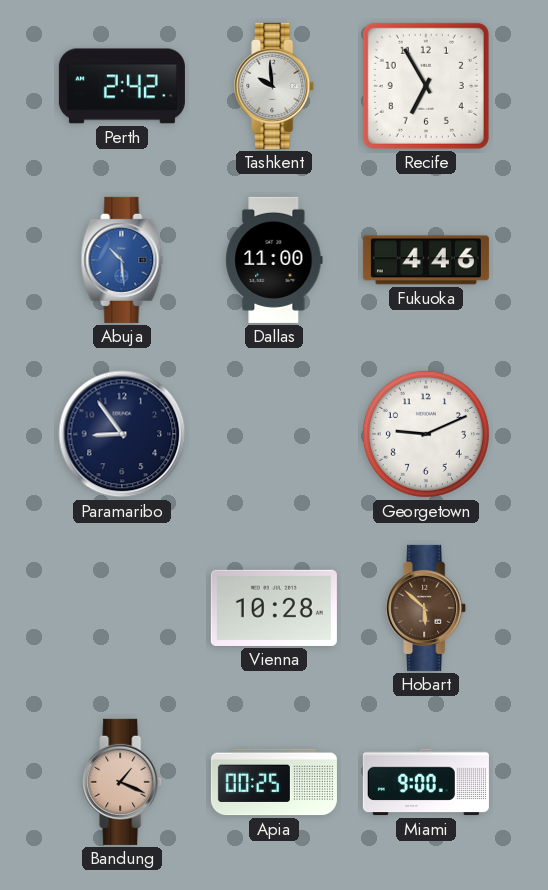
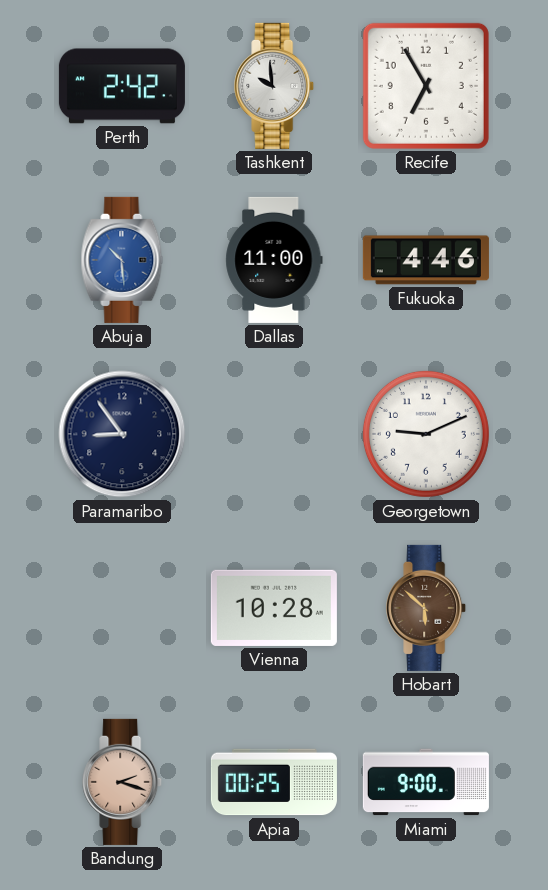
Bandung: 1:19 -> 2:18
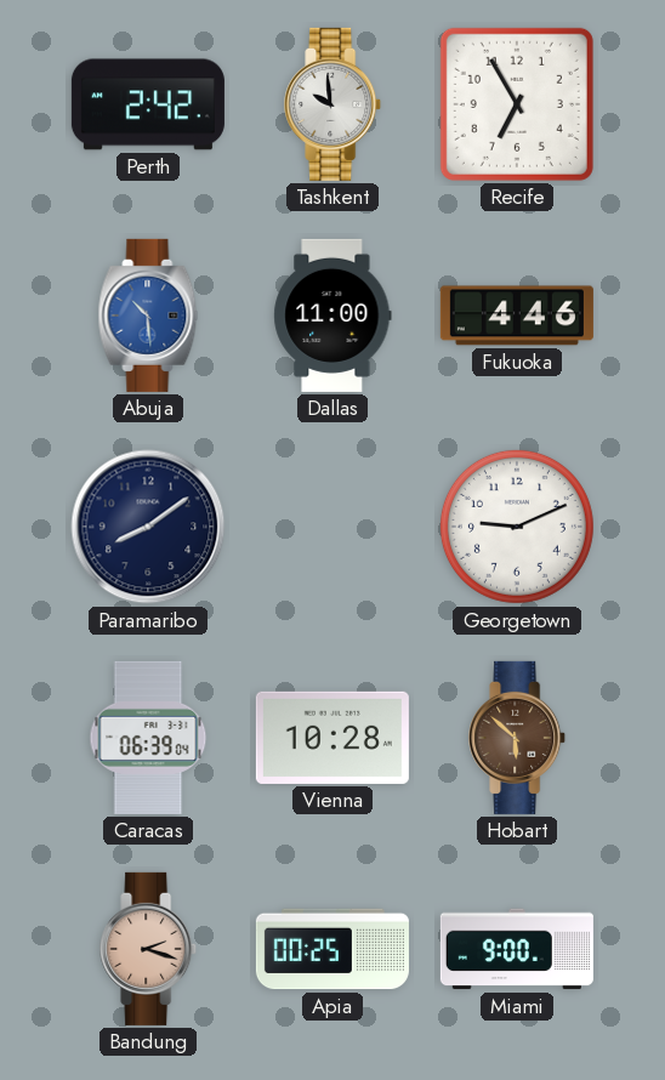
Paramaribo: 8:54 -> 8:09
Caracas: none -> 06:39
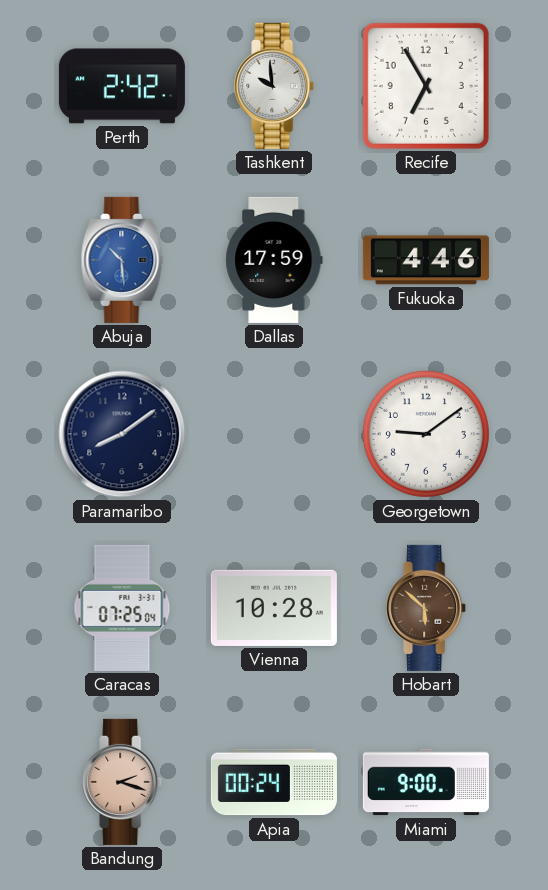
Dallas: 11:00 -> 17:59
Georgetown: 9:11 -> 9:09
Caracas: 06:39 -> 07:25
Apia: 00:25 -> 00:24
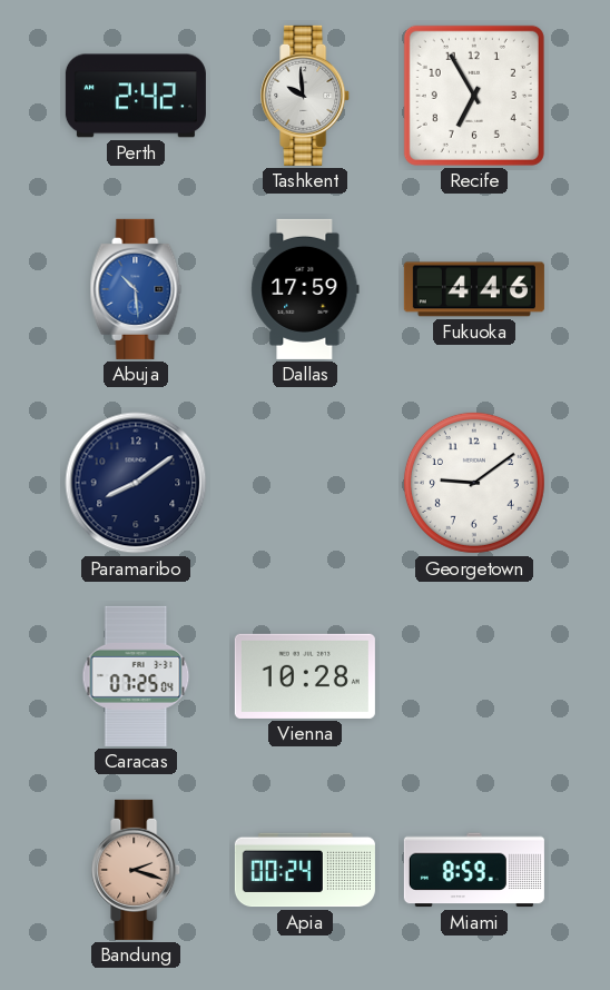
Hobart: 5:52 -> none
Miami: 9:00 -> 8:59
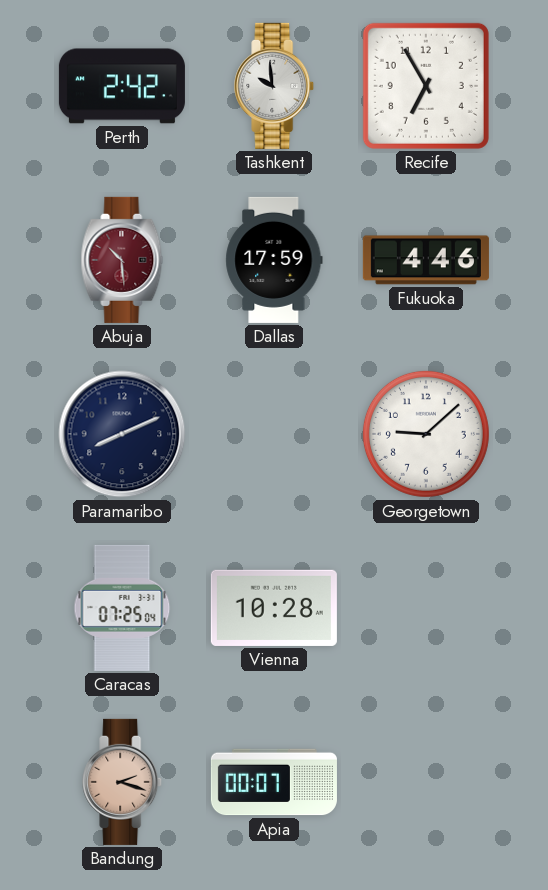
Abuja dial: blue -> burgundy
Paramaribo: 8:09 -> 8:11
Georgetown: 9:09 -> 9:08
Apia: 00:24 -> 00:07
Miami: 8:59 -> none
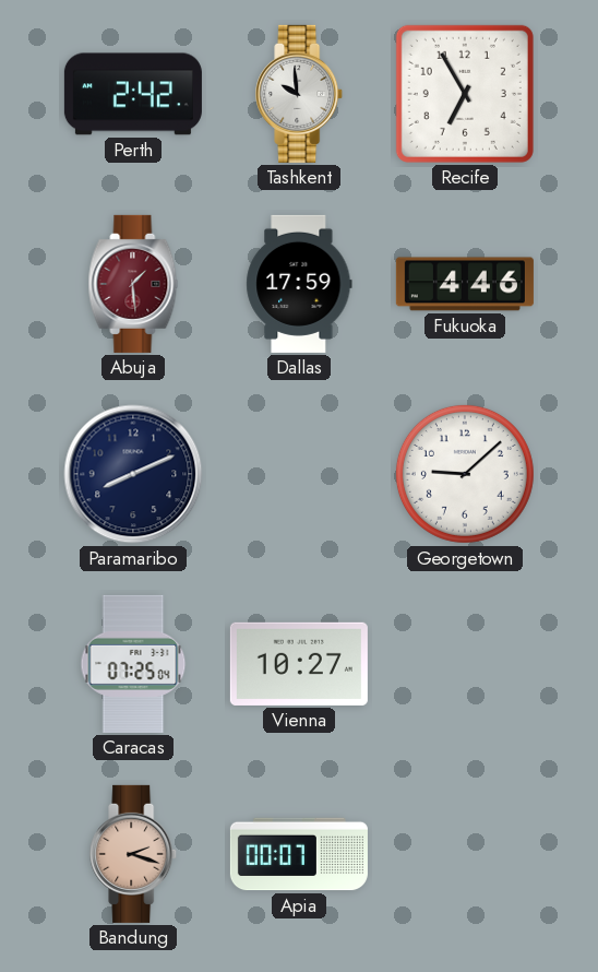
Abuja: 10:29 -> 1:29
Vienna: 10:28 -> 10:27
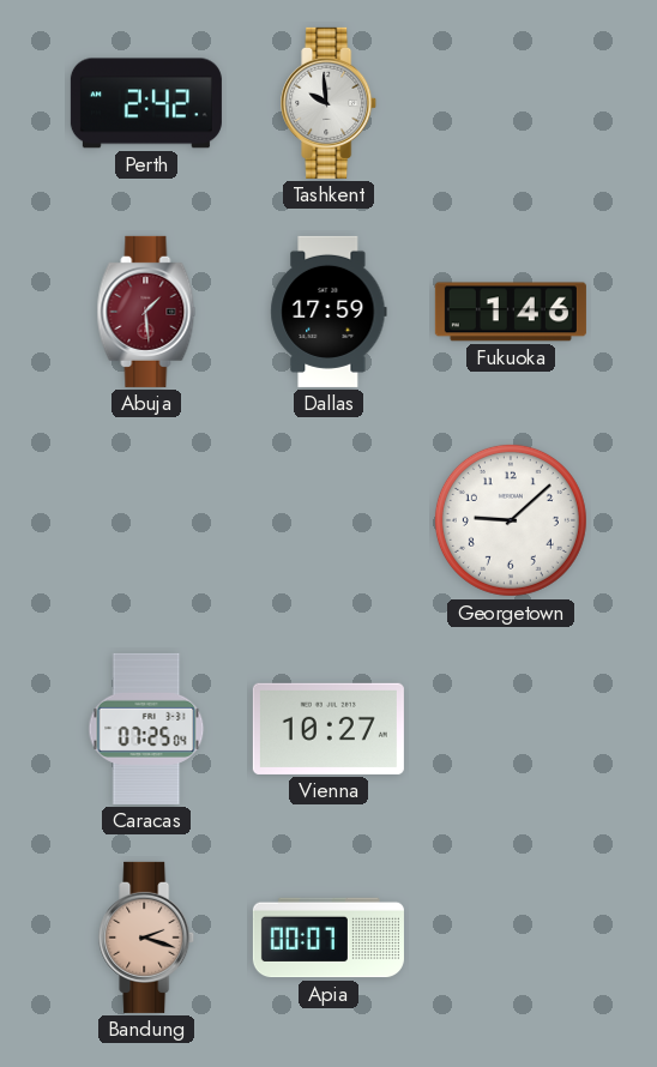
Recife: 6:55 -> none
Fukuoka: 4:46 -> 1:46
Paramaribo: 8:11 -> none
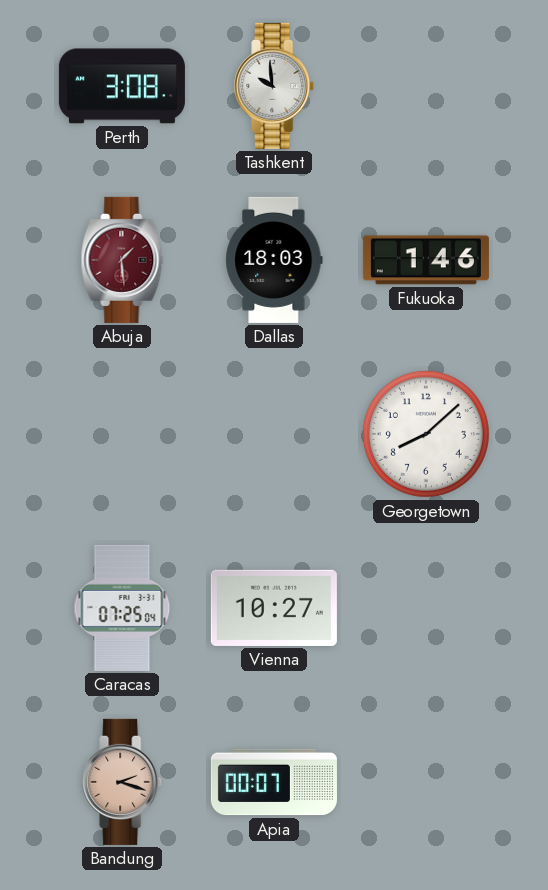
Perth: 2:42 -> 3:08
Dallas: 17:59 -> 18:03
Georgetown: 9:08 -> 8:08
